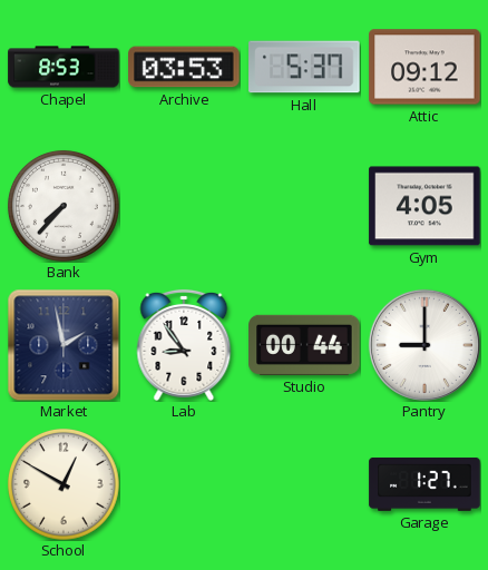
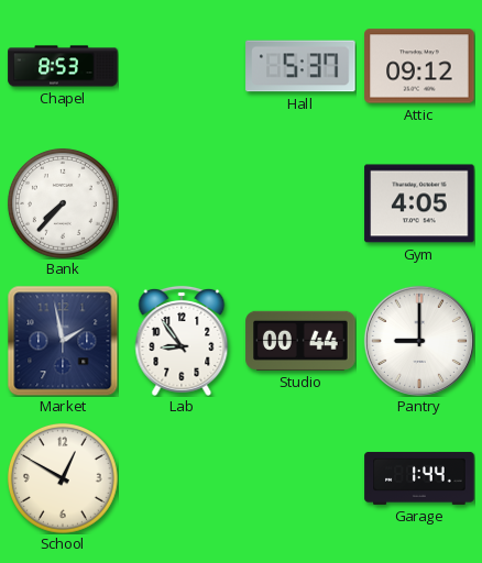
Archive: 03:53 -> none
Garage: 1:27 -> 1:44
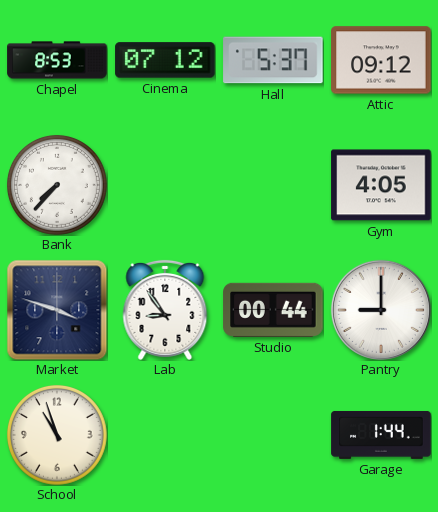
Cinema: none -> 07:12
Market: 1:58 -> 3:48
School: 12:50 -> 10:57
